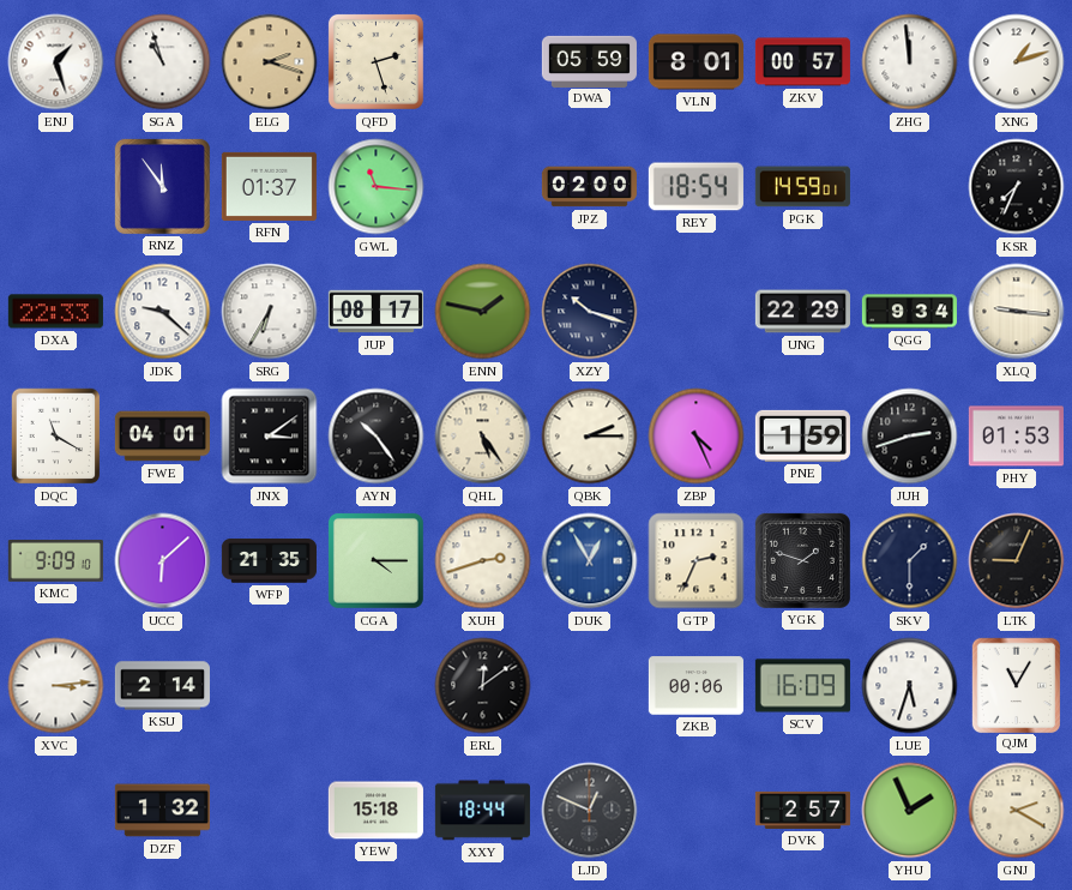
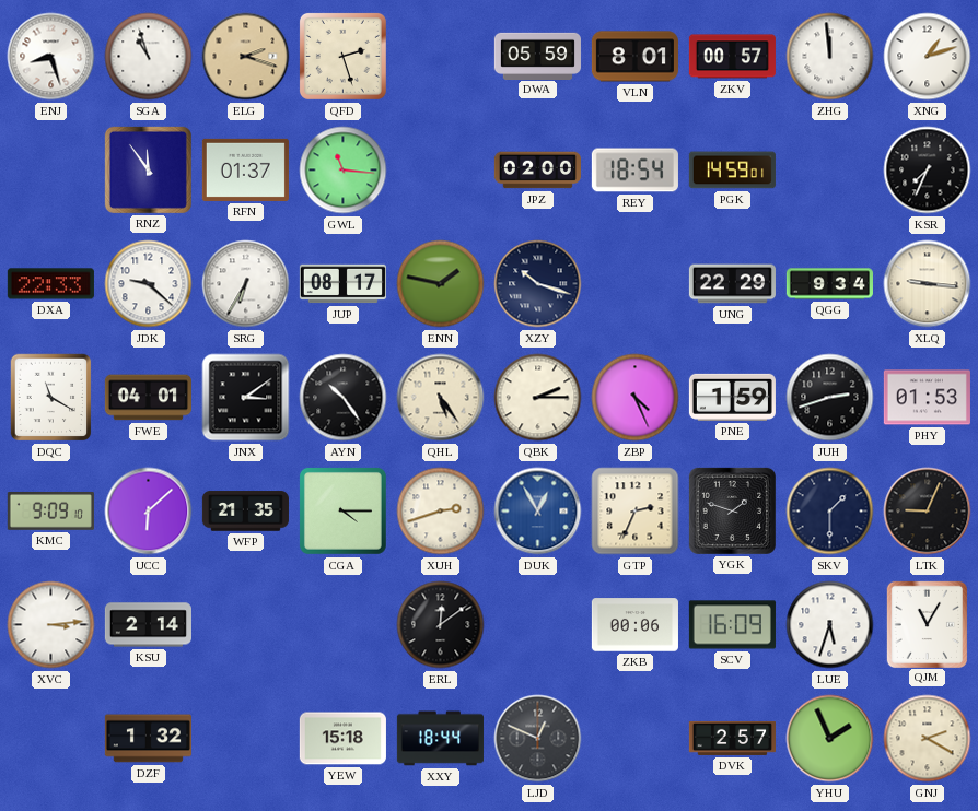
ENJ: 1:27 -> 8:27
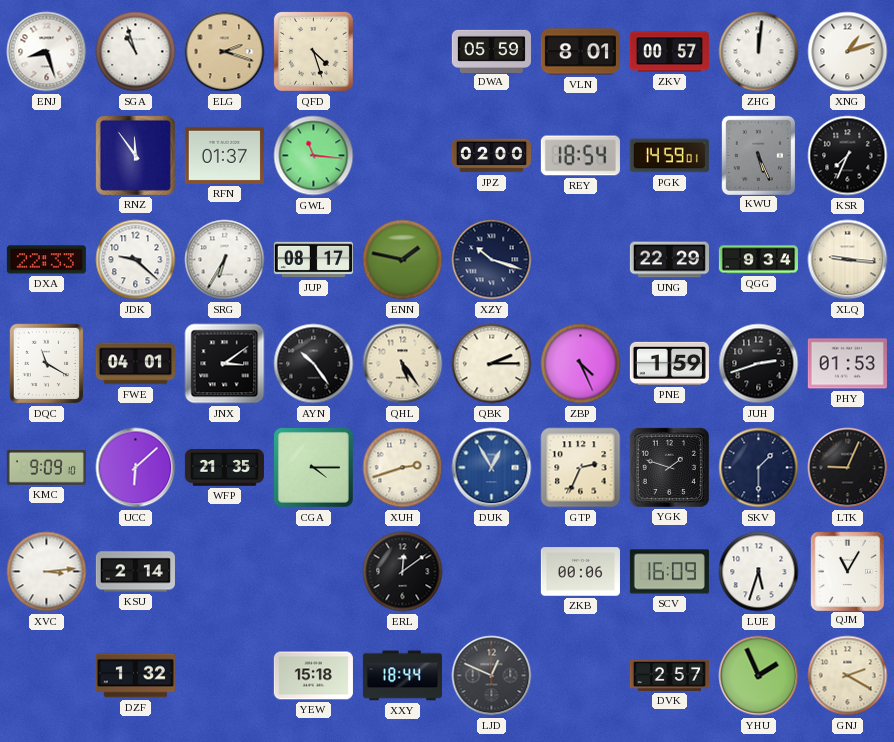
QFD: 2:27 -> 4:27
ZHG: 11:59 -> 12:01
KWU: none -> 5:26
